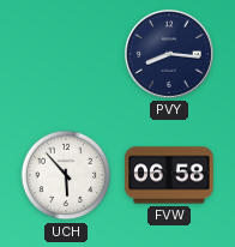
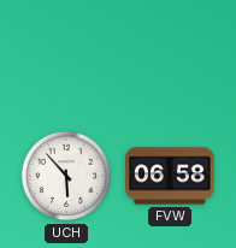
PVY: 8:16 -> none
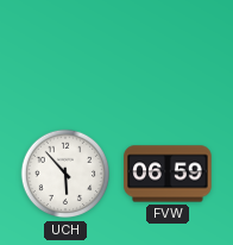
FVW: 06:58 -> 06:59
